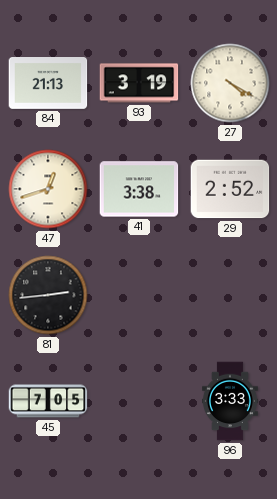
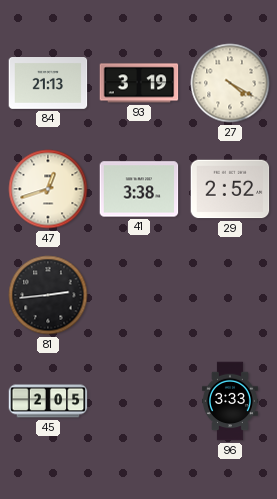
45: 7:05 -> 2:05
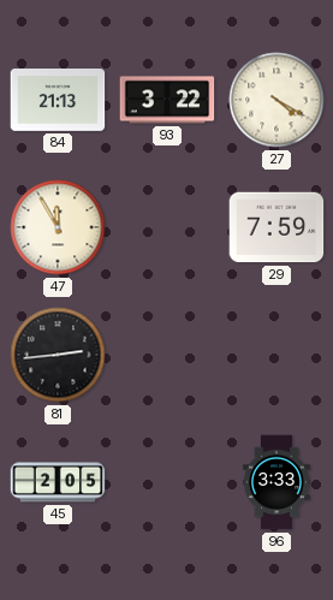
93: 3:19 -> 3:22
47: 12:42 -> 11:55
41: 3:38 -> none
29: 2:52 -> 7:59
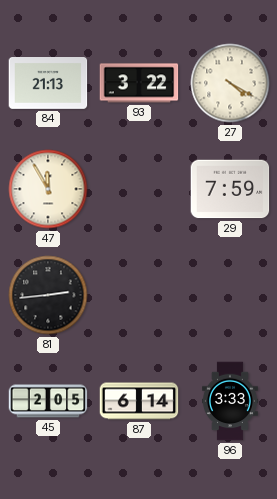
87: none -> 6:14
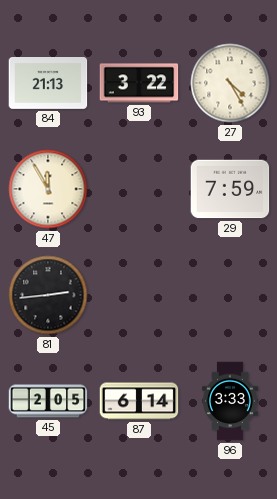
27: 4:20 -> 4:25
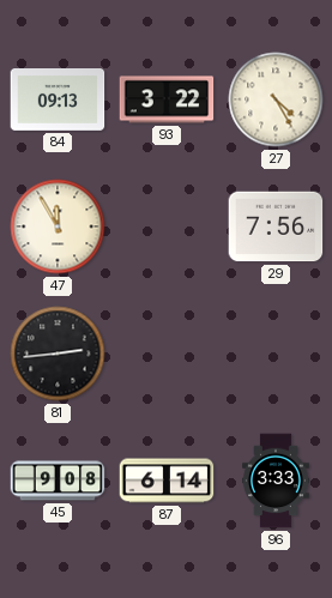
84: 21:13 -> 09:13
29: 7:59 -> 7:56
45: 2:05 -> 9:08
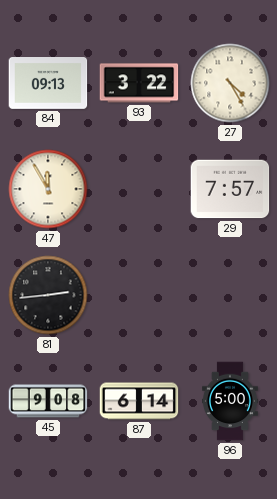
29: 7:56 -> 7:57
96: 3:33 -> 5:00
